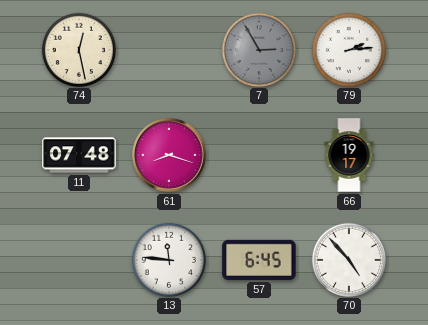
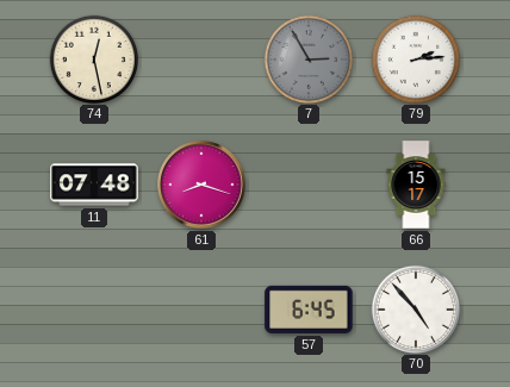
66: 19:17 -> 15:17
13: 11:46 -> none
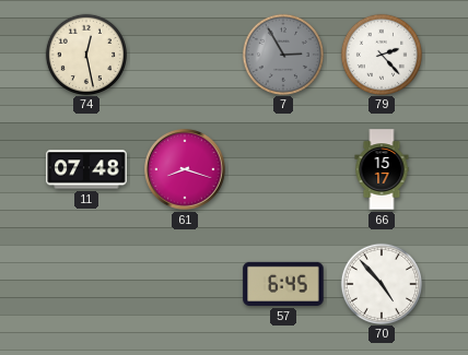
79: 2:14 -> 2:23
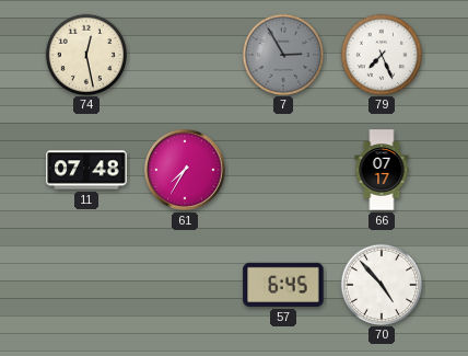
79: 2:23 -> 7:26
61: 8:18 -> 7:35
66: 15:17 -> 07:17
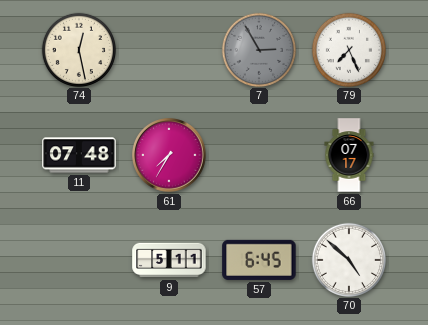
9: none -> 5:11
70: 4:53 -> 4:52
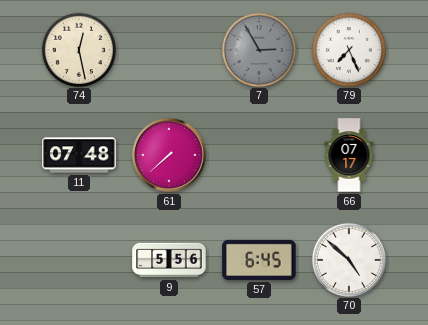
61: 7:35 -> 7:38
9: 5:11 -> 5:56
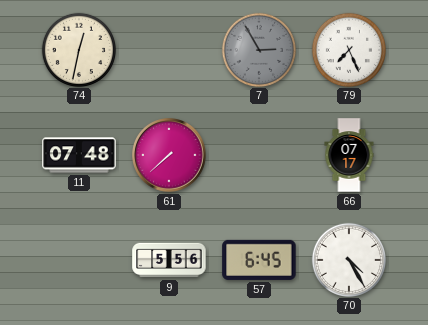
74: 12:28 -> 12:32
70: 4:52 -> 4:25
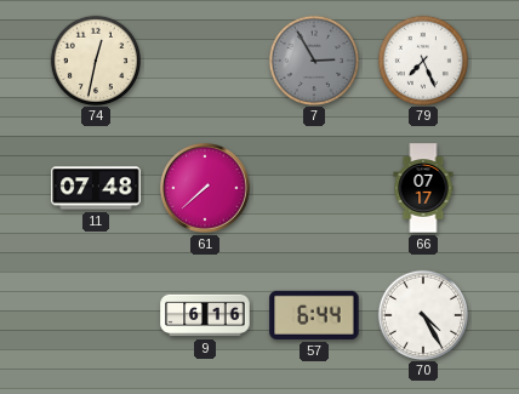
9: 5:56 -> 6:16
57: 6:45 -> 6:44
